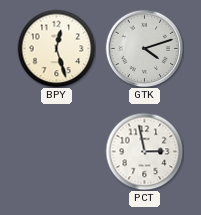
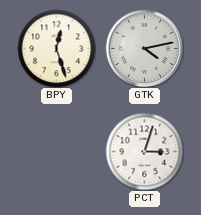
GTK: 4:12 -> 4:13
PCT: 2:58 -> 3:03
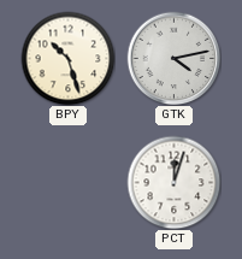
BPY: 12:27 -> 10:27
PCT: 3:03 -> 12:03
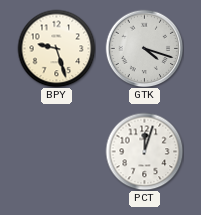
BPY: 10:27 -> 9:27
GTK: 4:13 -> 4:18
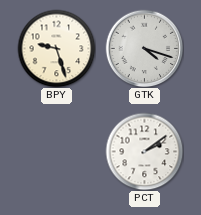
PCT: 12:03 -> 2:09
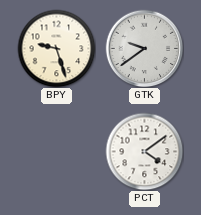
GTK: 4:18 -> 9:39
PCT: 2:09 -> 4:09
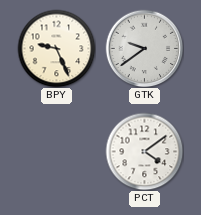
BPY: 9:27 -> 9:26
